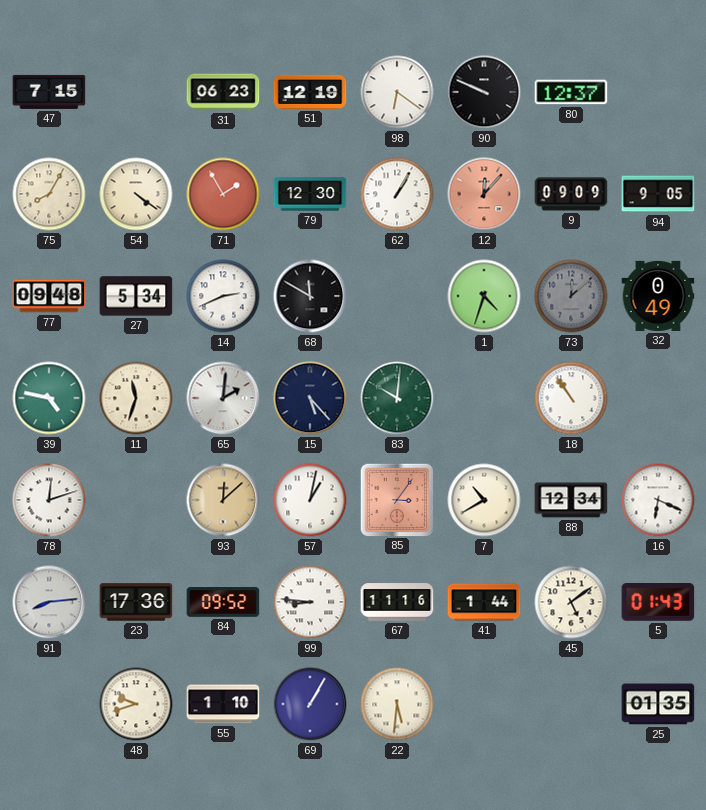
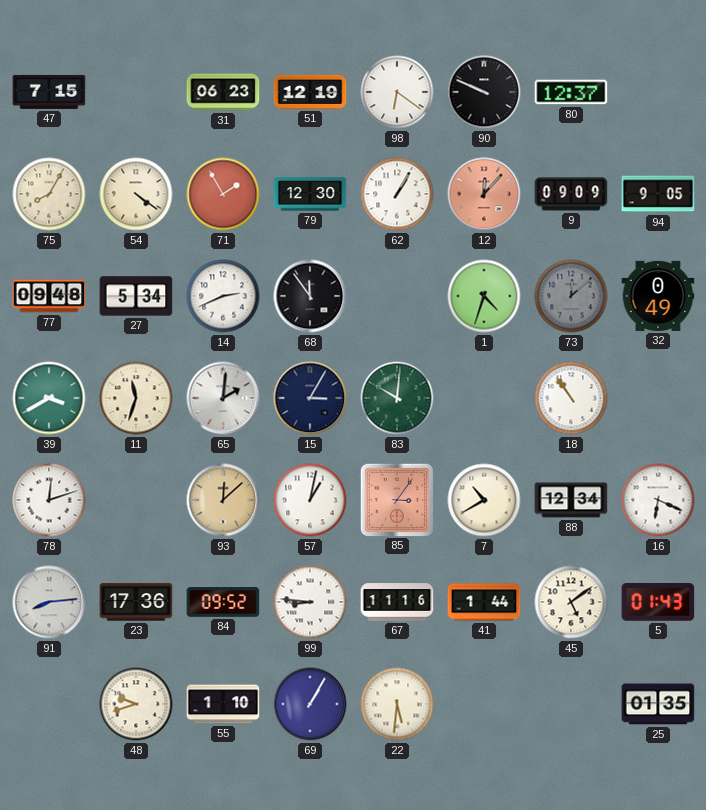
68: 11:50 -> 11:54
39: 4:47 -> 3:40
15: 5:23 -> 3:05
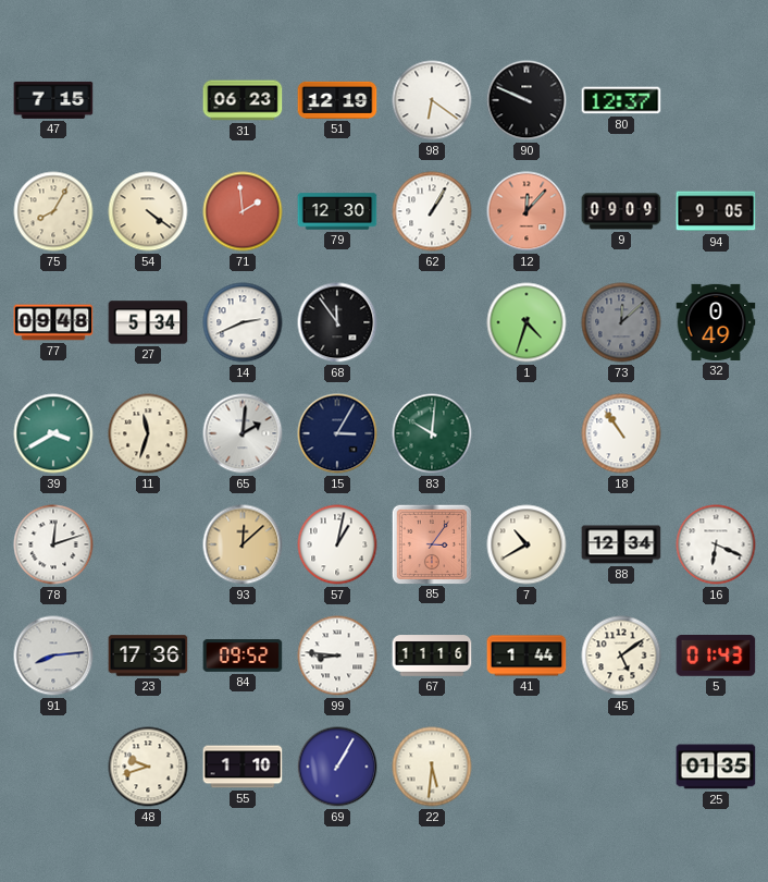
71: 1:55 -> 1:59
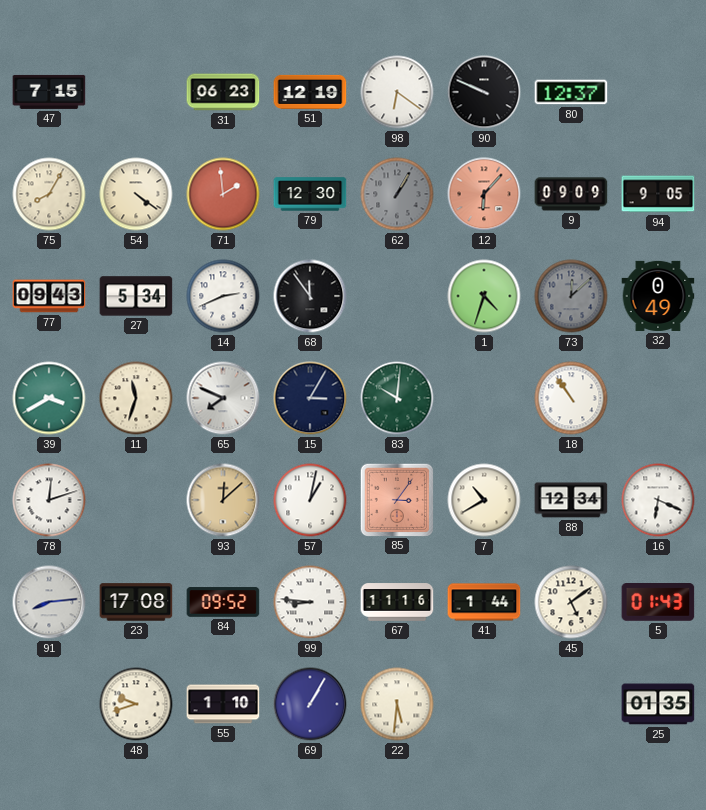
62 dial: white -> grey
12: 12:07 -> 6:07
77: 09:48 -> 09:43
65: 2:01 -> 7:49
23: 17:36 -> 17:08
